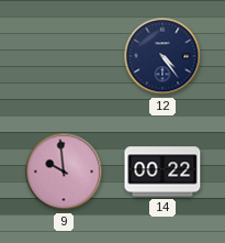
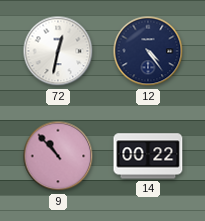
72: none -> 12:32
9: 9:59 -> 10:53
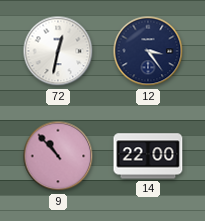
12: 4:24 -> 3:24
14: 00:22 -> 22:00
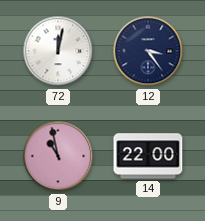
72: 12:32 -> 12:02
9: 10:53 -> 10:58
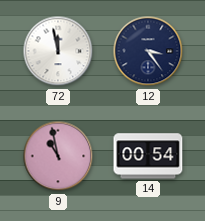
72: 12:02 -> 11:58
14: 22:00 -> 00:54
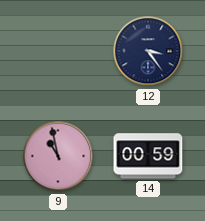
72: 11:58 -> none
14: 00:54 -> 00:59
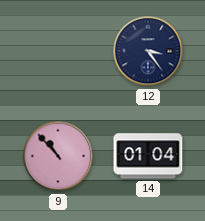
9: 10:58 -> 10:53
14: 00:59 -> 01:04
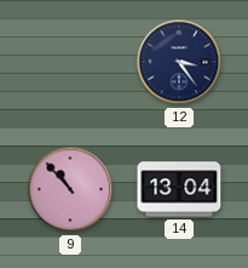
14: 01:04 -> 13:04
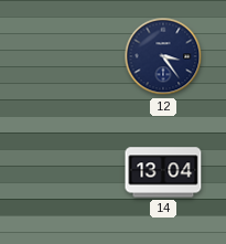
9: 10:53 -> none
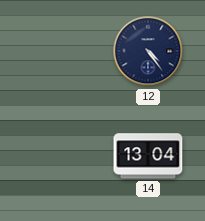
12: 3:24 -> 4:24
